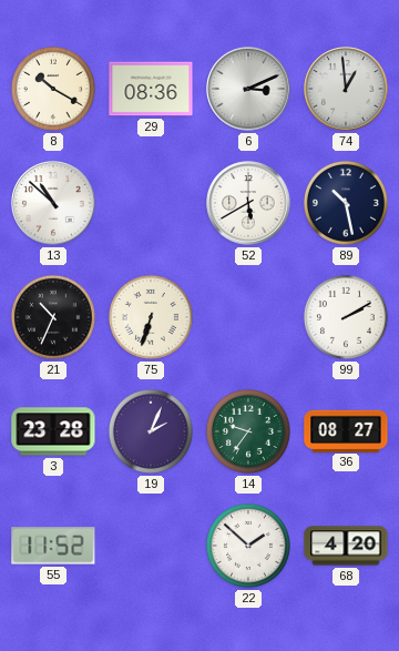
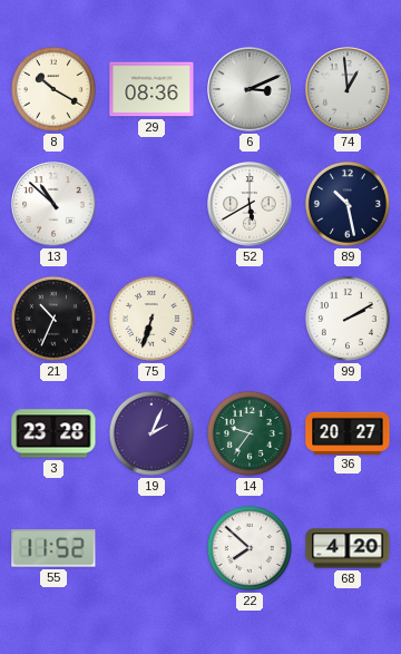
36: 08:27 -> 20:27
22: 1:52 -> 7:52
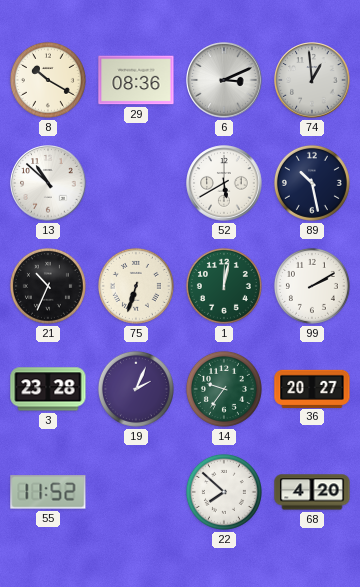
1: none -> 12:02
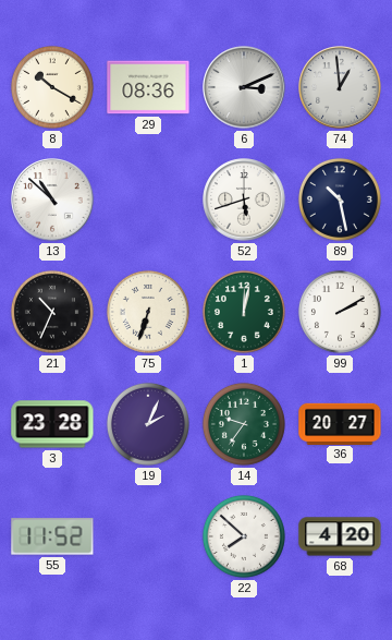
52: 5:40 -> 5:42
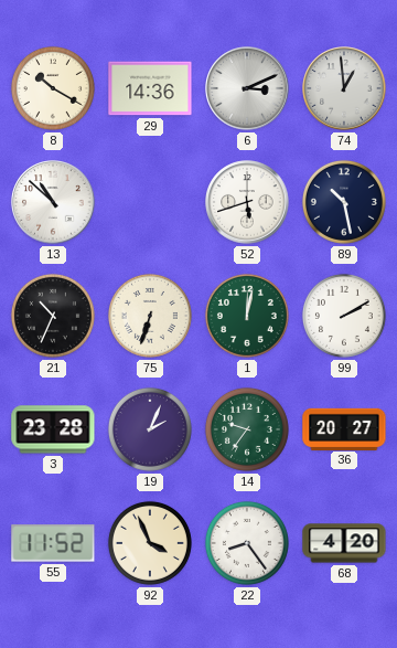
29: 08:36 -> 14:36
92: none -> 3:56
22: 7:52 -> 8:24
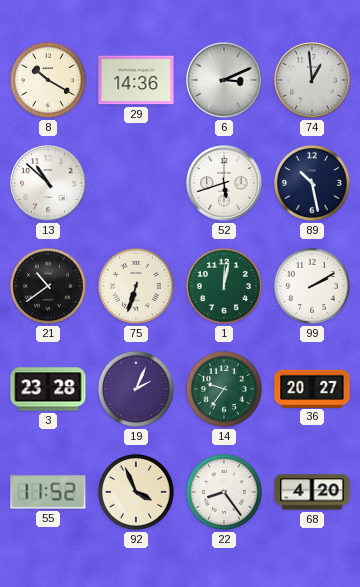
21: 10:34 -> 10:39
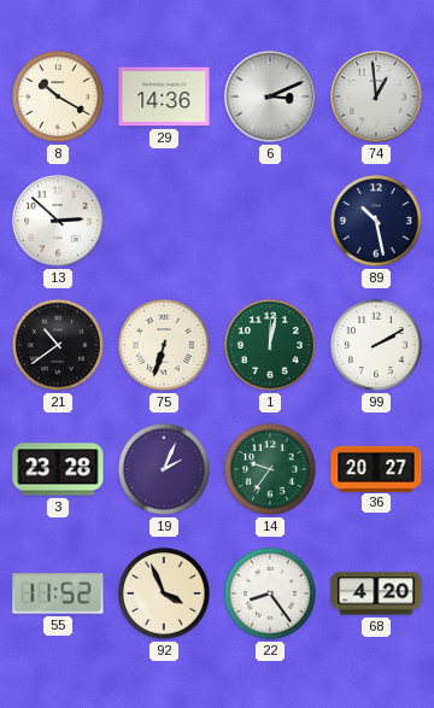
13: 10:52 -> 2:52
52: 5:42 -> none
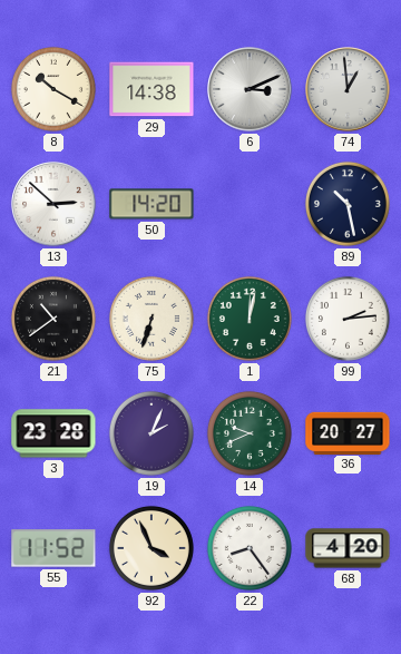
29: 14:36 -> 14:38
50: none -> 14:20
99: 2:10 -> 2:14
14: 9:36 -> 9:41
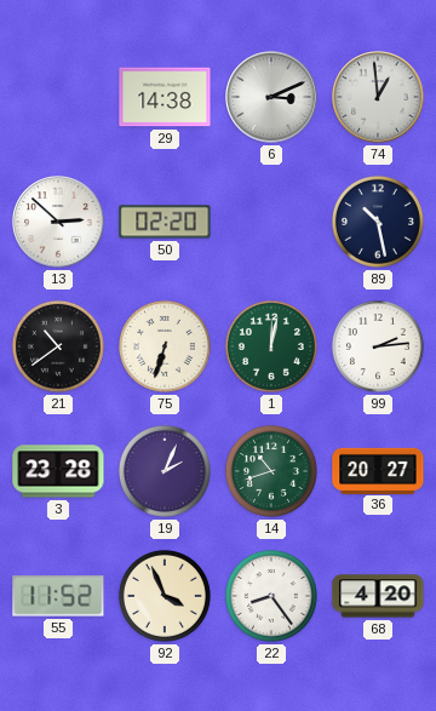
8: 10:20 -> none
50: 14:20 -> 02:20
14: 9:41 -> 10:42
